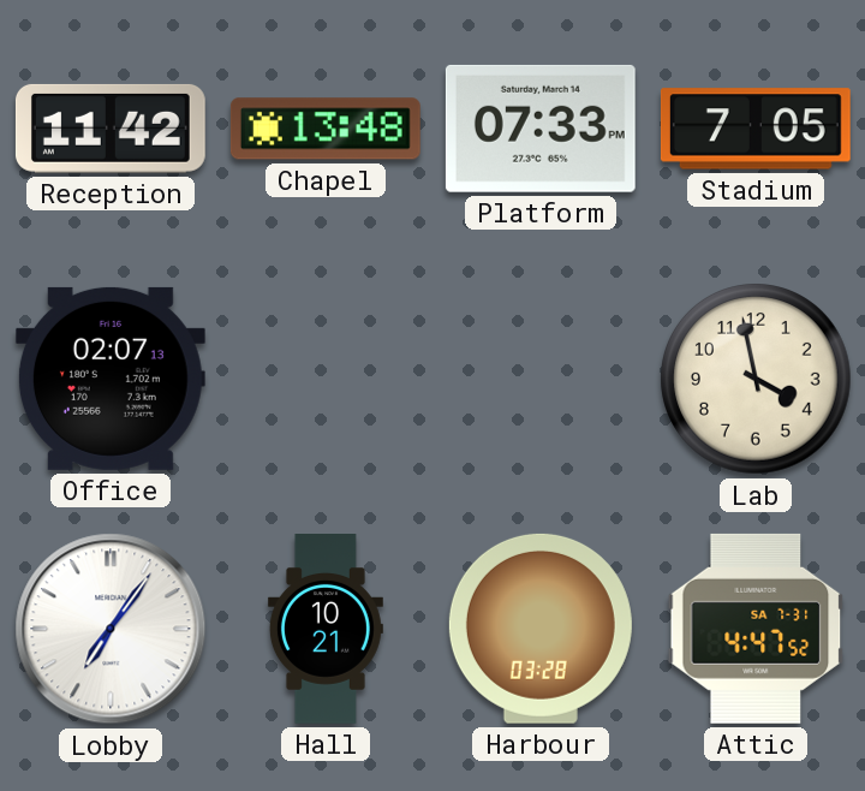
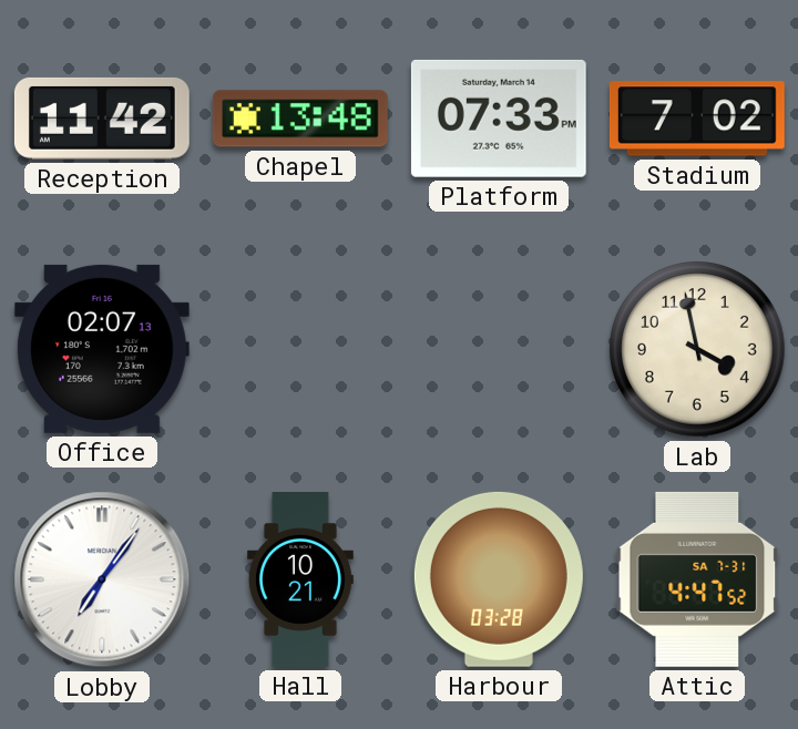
Stadium: 7:05 -> 7:02
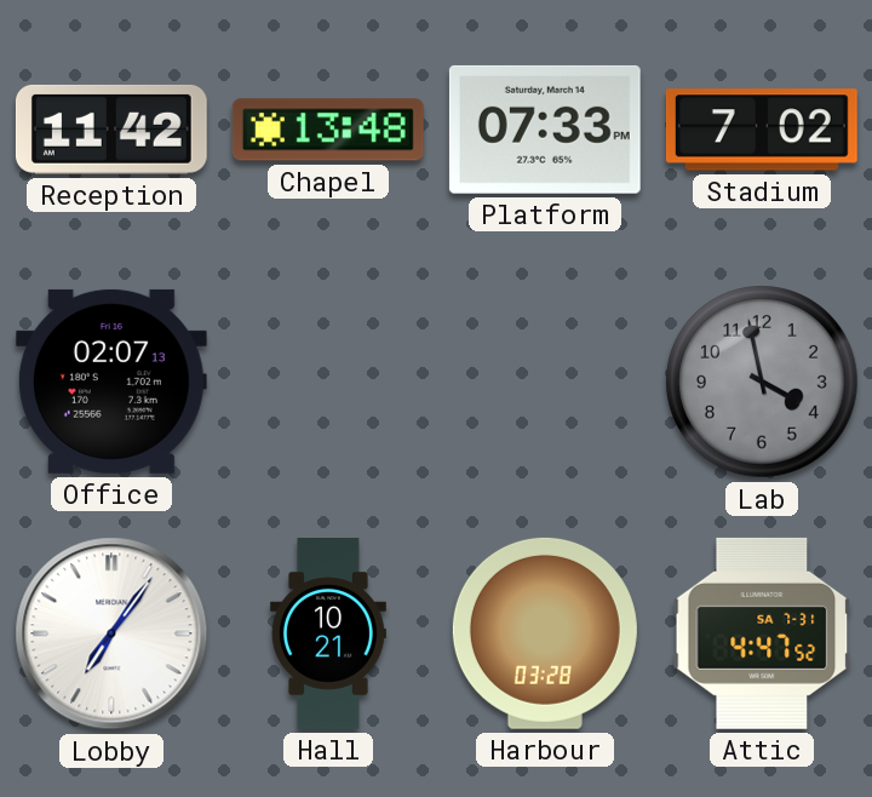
Lab dial: cream -> grey
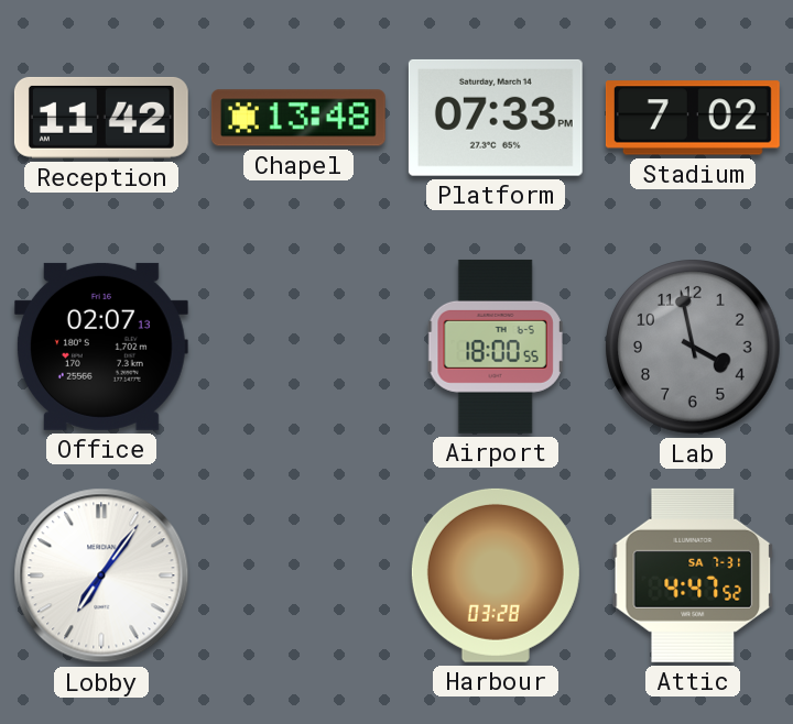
Airport: none -> 18:00
Hall: 10:21 -> none
